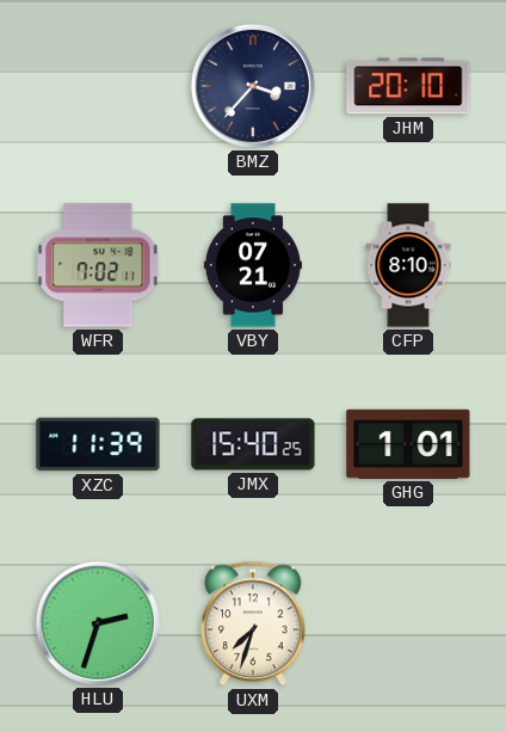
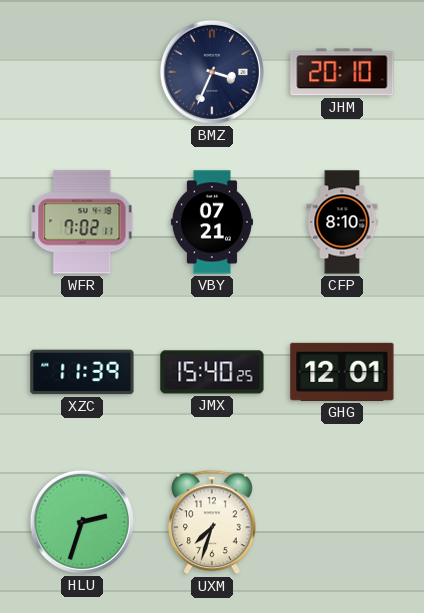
BMZ: 3:37 -> 3:34
GHG: 1:01 -> 12:01
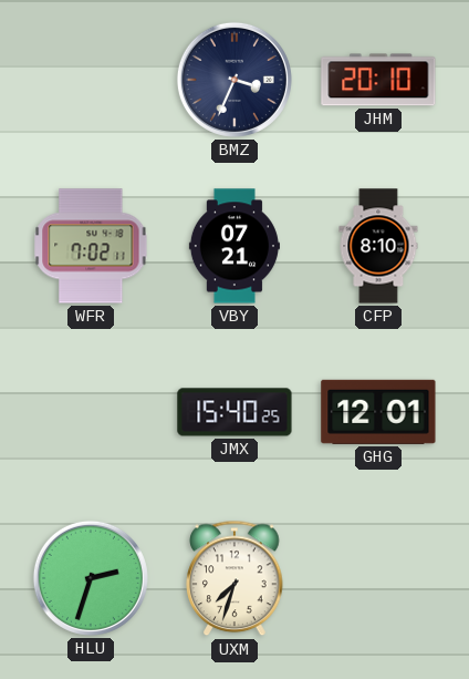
XZC: 11:39 -> none
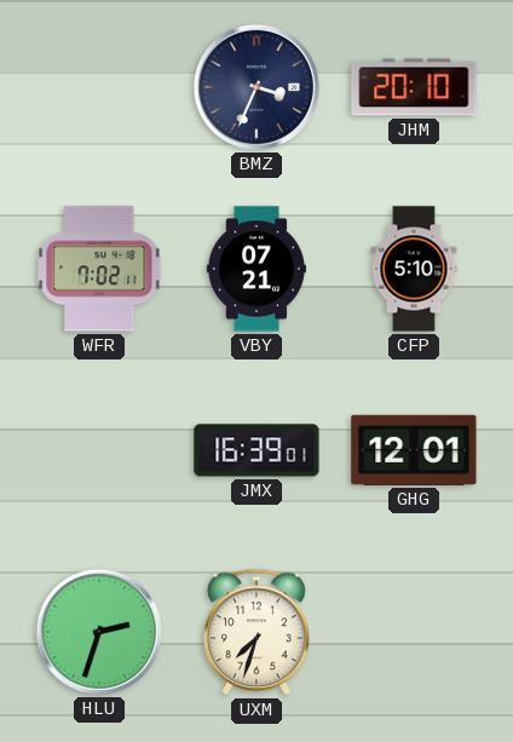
CFP: 8:10 -> 5:10
JMX: 15:40 -> 16:39
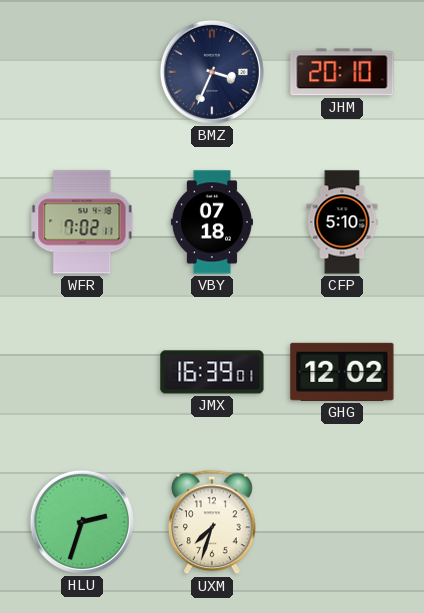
VBY: 07:21 -> 07:18
GHG: 12:01 -> 12:02
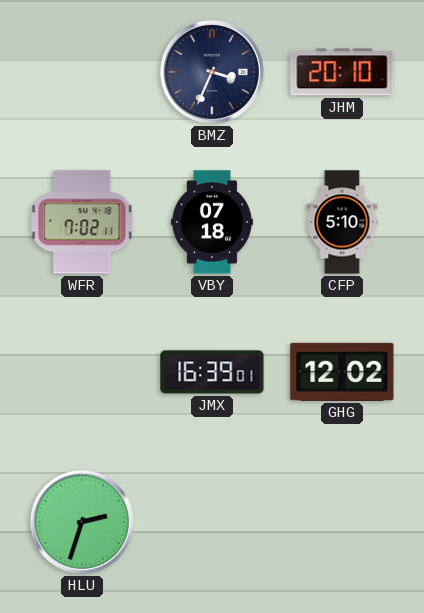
UXM: 7:33 -> none
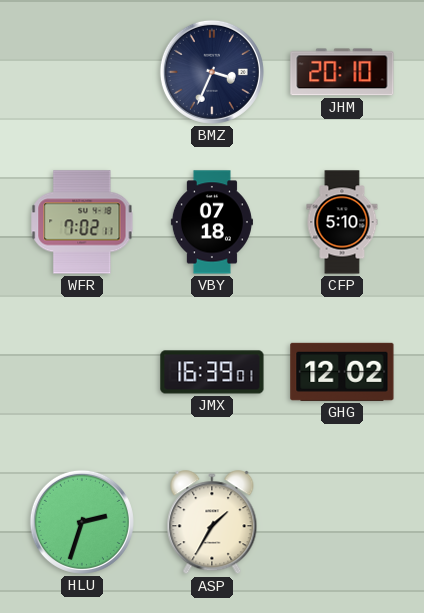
ASP: none -> 1:35
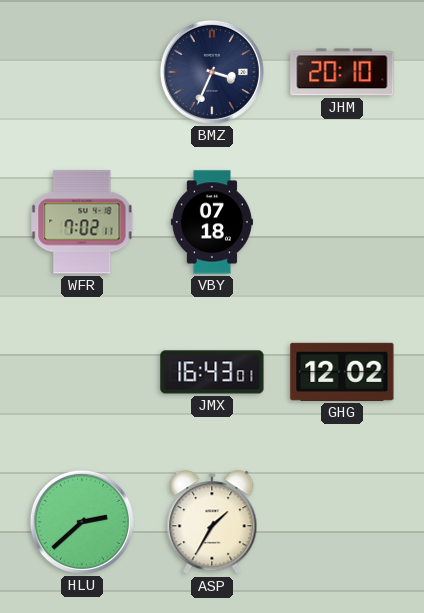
CFP: 5:10 -> none
JMX: 16:39 -> 16:43
HLU: 2:33 -> 2:38
